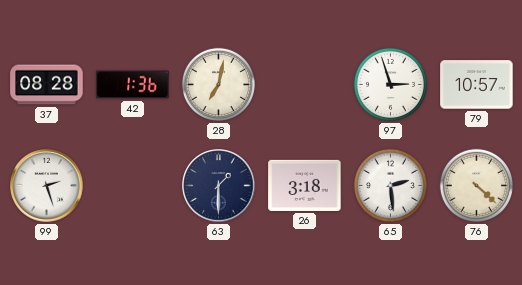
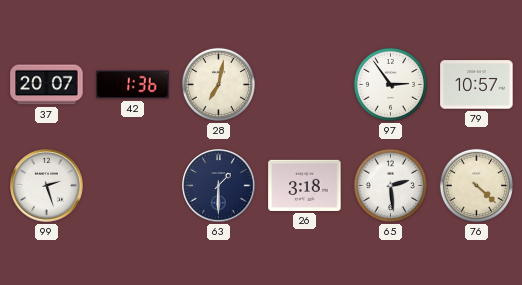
37: 08:28 -> 20:07
97: 2:57 -> 2:54
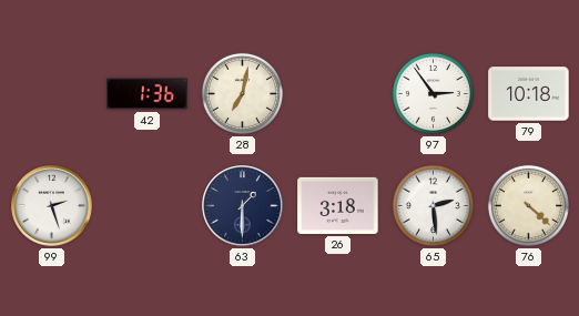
37: 20:07 -> none
79: 10:57 -> 10:18
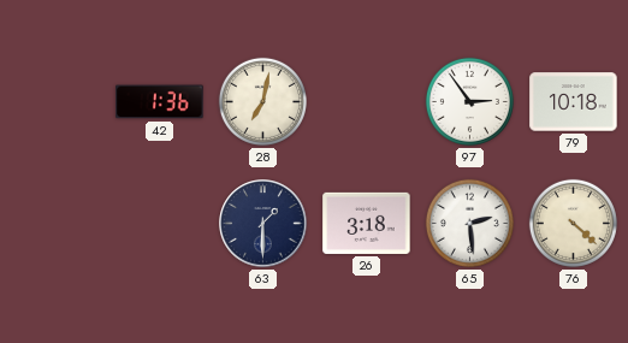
99: 2:27 -> none
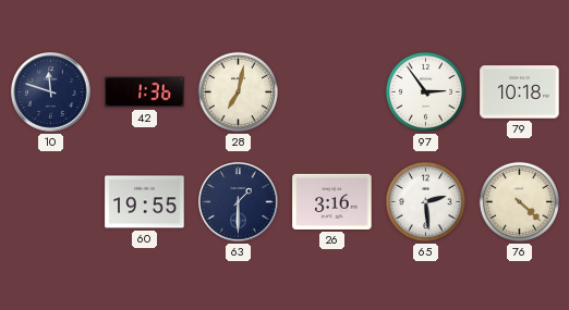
10: none -> 11:48
60: none -> 19:55
26: 3:18 -> 3:16
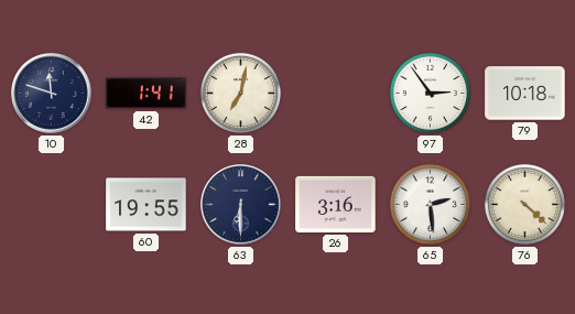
42: 1:36 -> 1:41
63: 1:30 -> 6:30
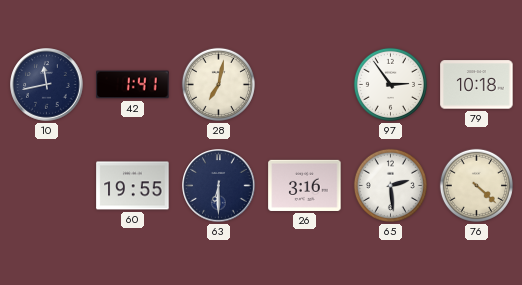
10: 11:48 -> 11:43
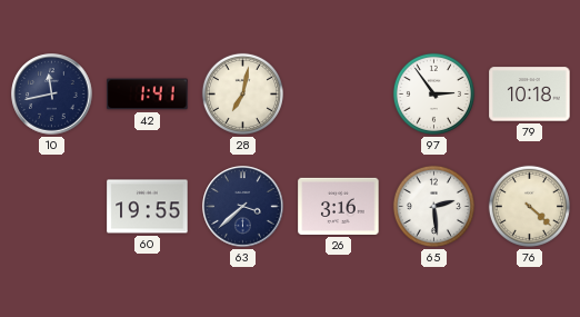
63: 6:30 -> 3:38
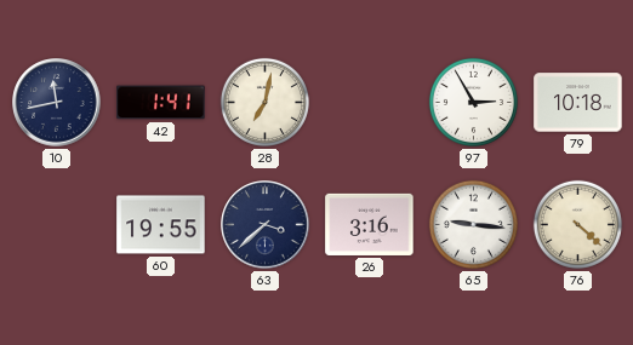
97: 2:54 -> 2:55
65: 2:29 -> 9:16
